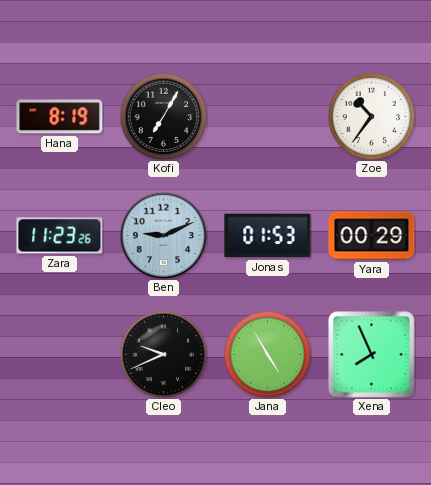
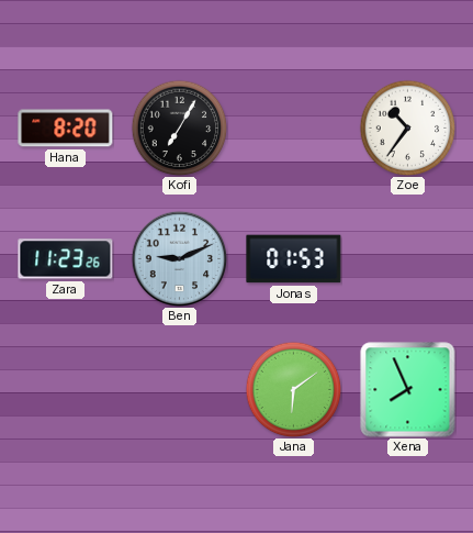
Hana: 8:19 -> 8:20
Yara: 00:29 -> none
Cleo: 9:41 -> none
Jana: 4:55 -> 6:09
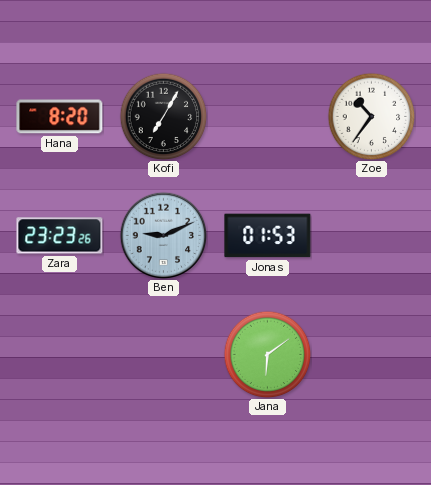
Zara: 11:23 -> 23:23
Xena: 7:56 -> none
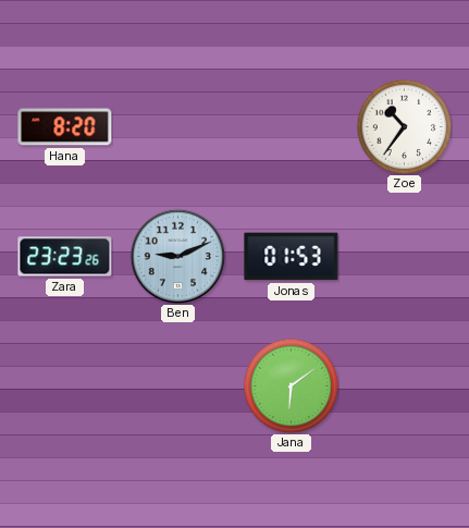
Kofi: 7:05 -> none
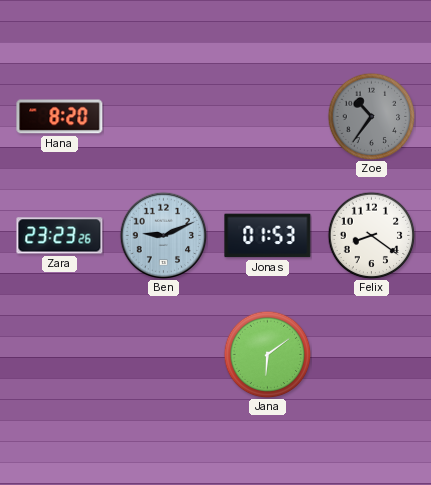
Zoe dial: white -> grey
Felix: none -> 8:21
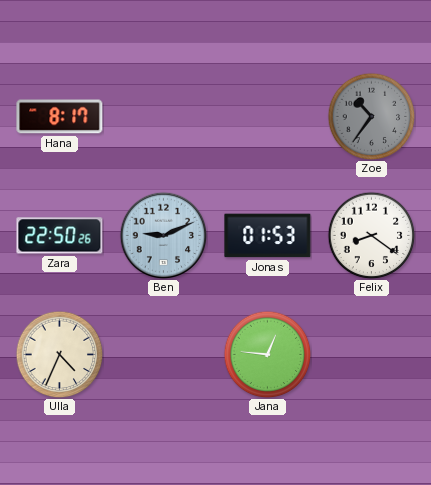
Hana: 8:20 -> 8:17
Zara: 23:23 -> 22:50
Ulla: none -> 4:34
Jana: 6:09 -> 12:46
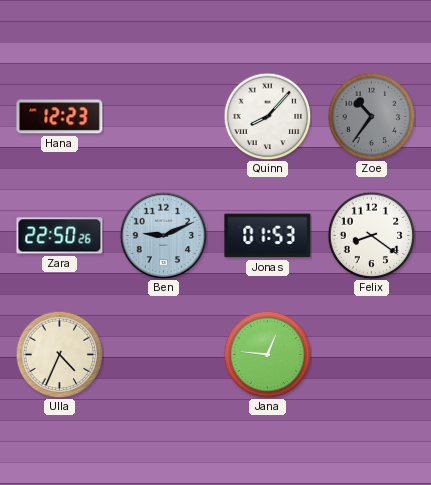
Hana: 8:17 -> 12:23
Quinn: none -> 8:07
